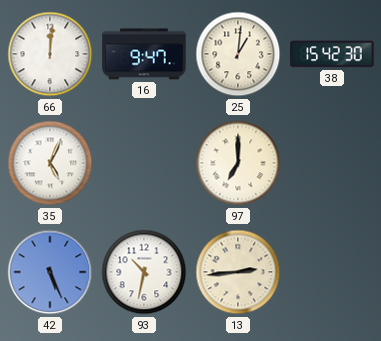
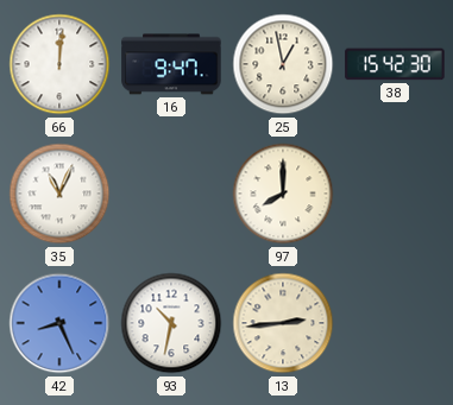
25: 1:01 -> 12:58
35: 5:04 -> 11:04
97: 7:00 -> 8:00
42: 5:26 -> 8:26
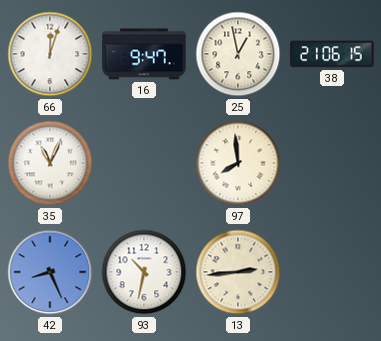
66: 12:01 -> 12:03
38: 15:42 -> 21:06
97: 8:00 -> 7:59
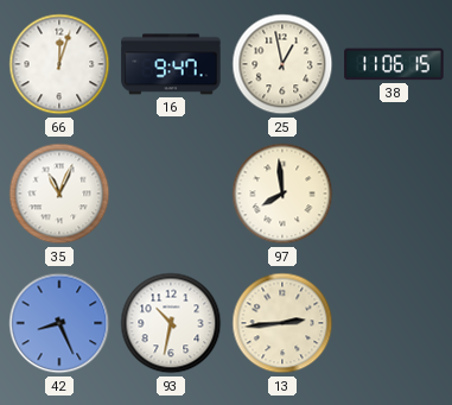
38: 21:06 -> 11:06
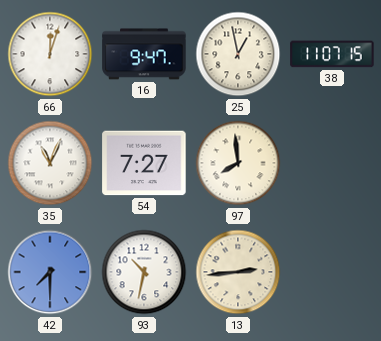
38: 11:06 -> 11:07
54: none -> 7:27
42: 8:26 -> 7:30
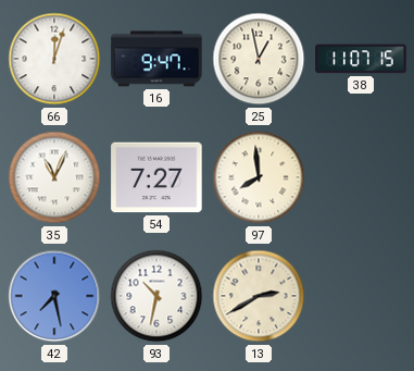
42: 7:30 -> 7:28
13: 2:44 -> 2:40
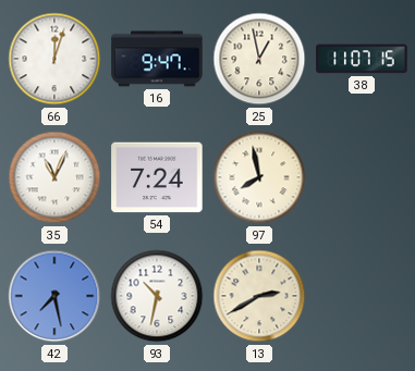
54: 7:27 -> 7:24
97: 7:59 -> 7:58
